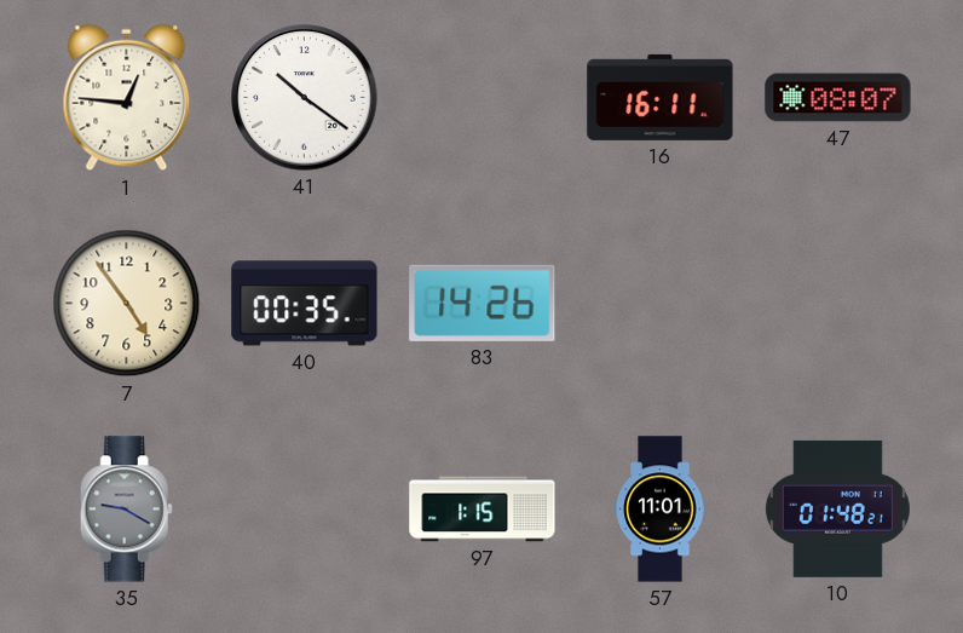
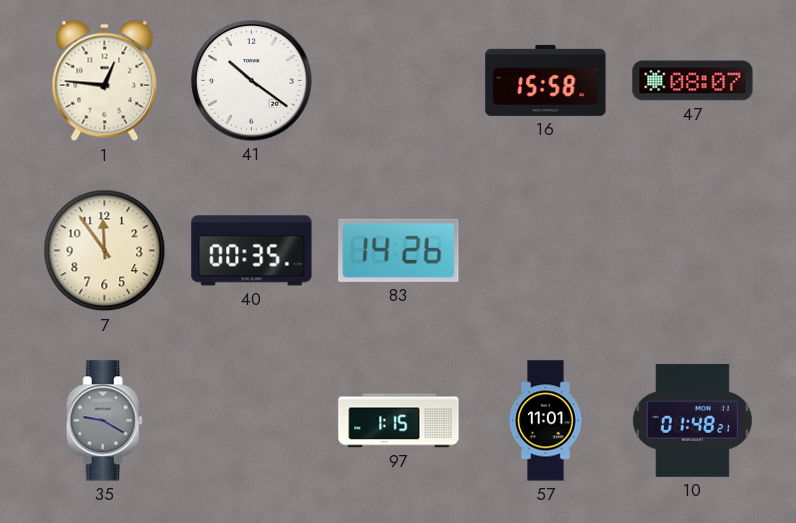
16: 16:11 -> 15:58
7: 4:54 -> 11:54
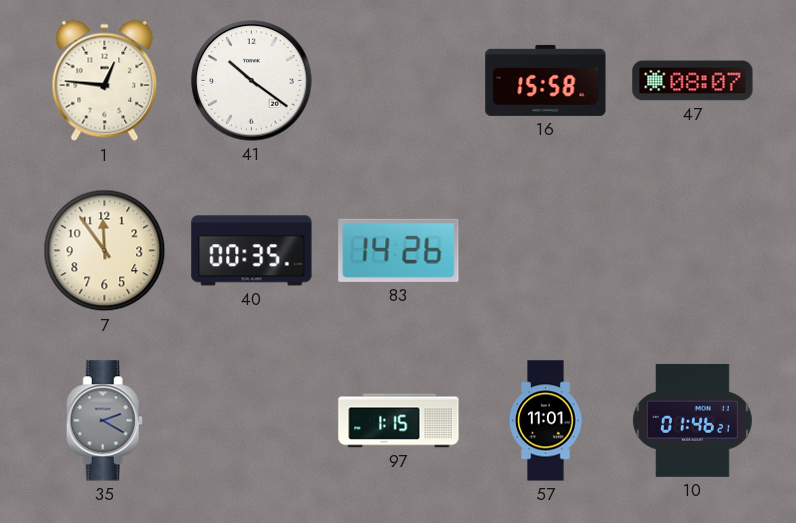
35: 9:20 -> 2:20
10: 01:48 -> 01:46
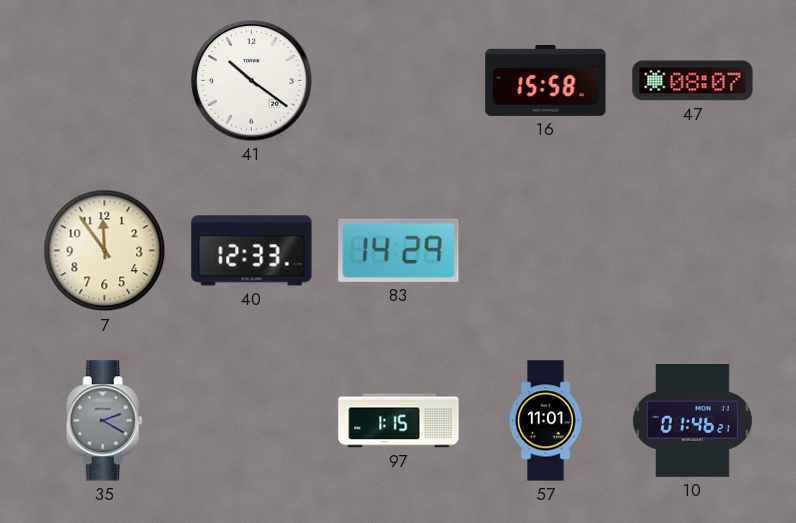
1: 12:46 -> none
40: 00:35 -> 12:33
83: 14:26 -> 14:29
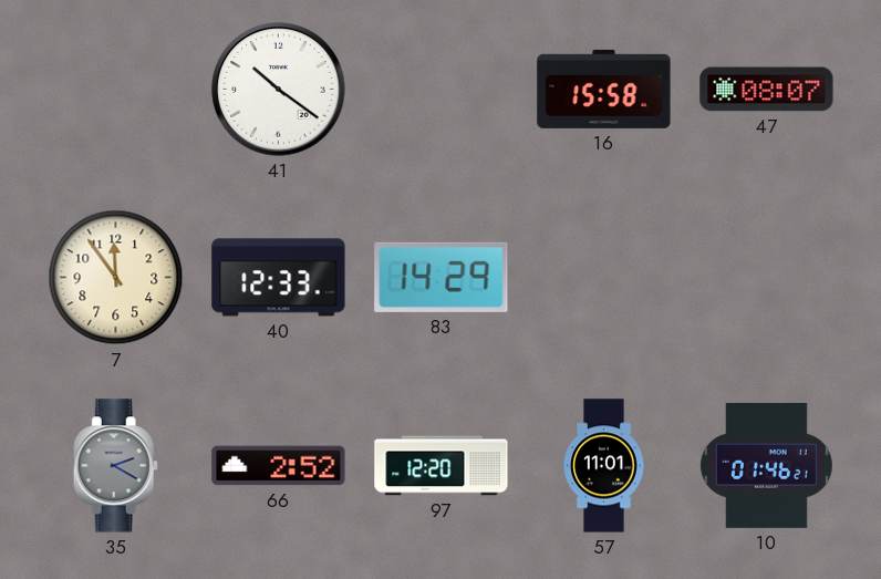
66: none -> 2:52
97: 1:15 -> 12:20
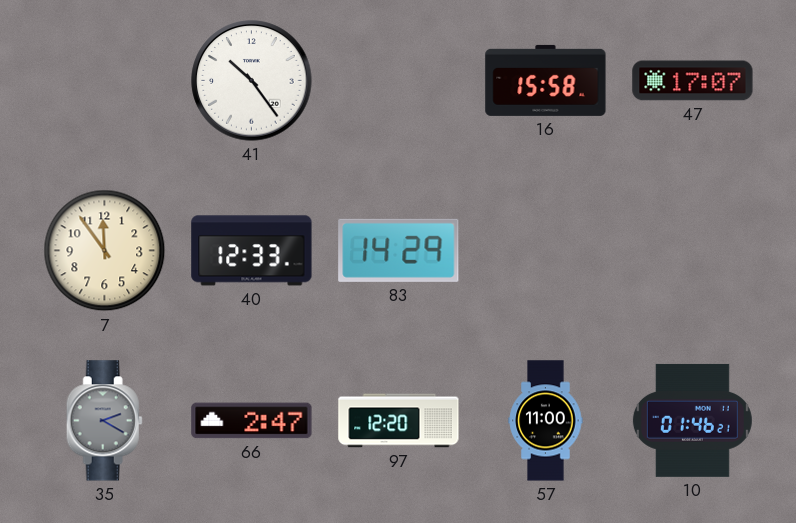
41: 10:21 -> 10:24
47: 08:07 -> 17:07
66: 2:52 -> 2:47
57: 11:01 -> 11:00
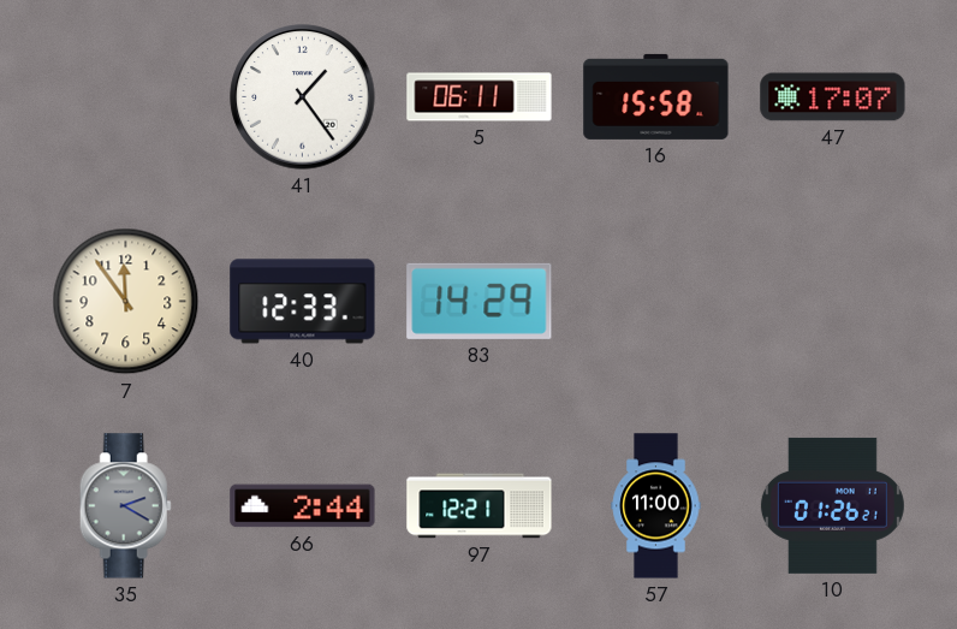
41: 10:24 -> 1:24
5: none -> 06:11
66: 2:47 -> 2:44
97: 12:20 -> 12:21
10: 01:46 -> 01:26
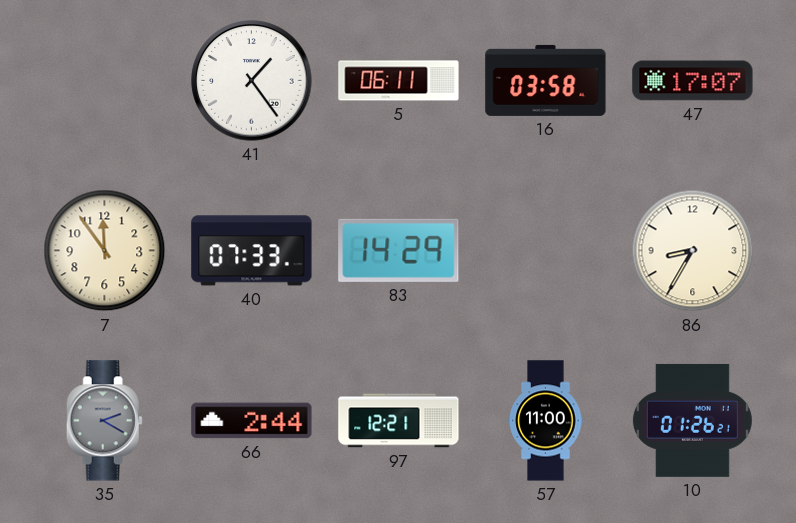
16: 15:58 -> 03:58
40: 12:33 -> 07:33
86: none -> 8:35
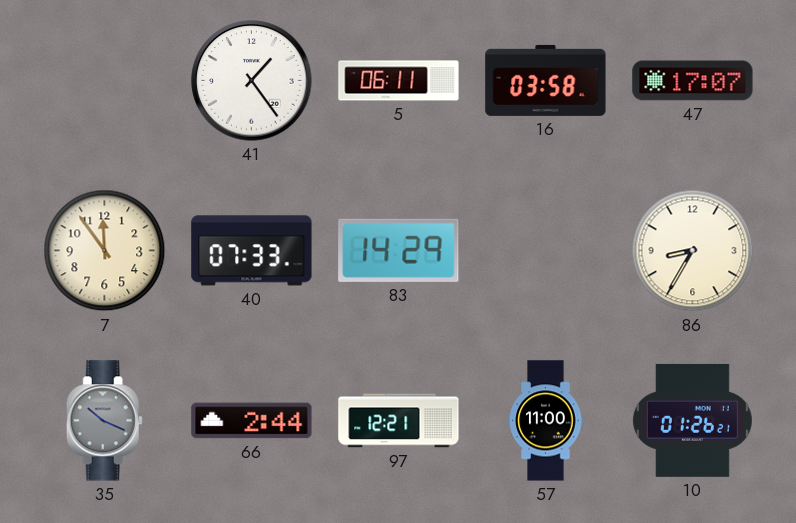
35: 2:20 -> 10:19
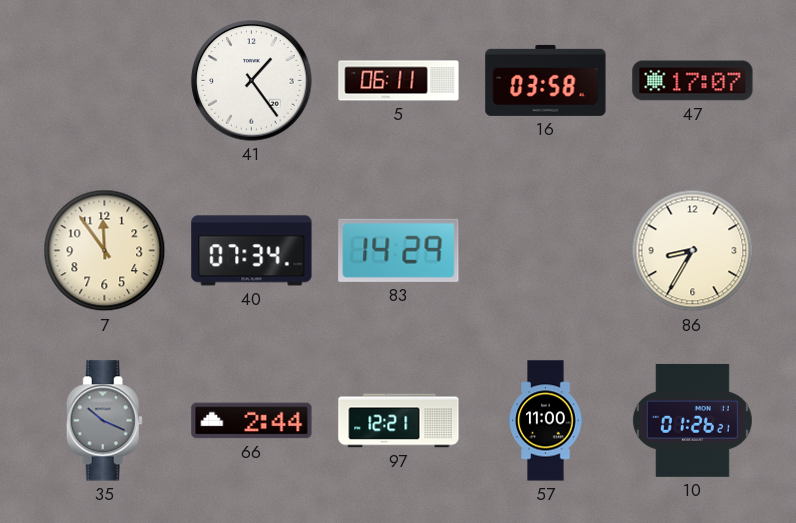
40: 07:33 -> 07:34
